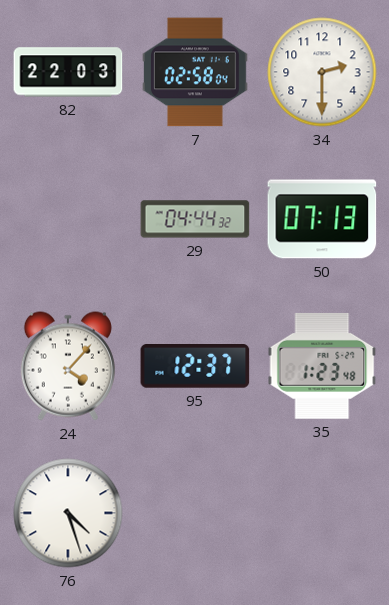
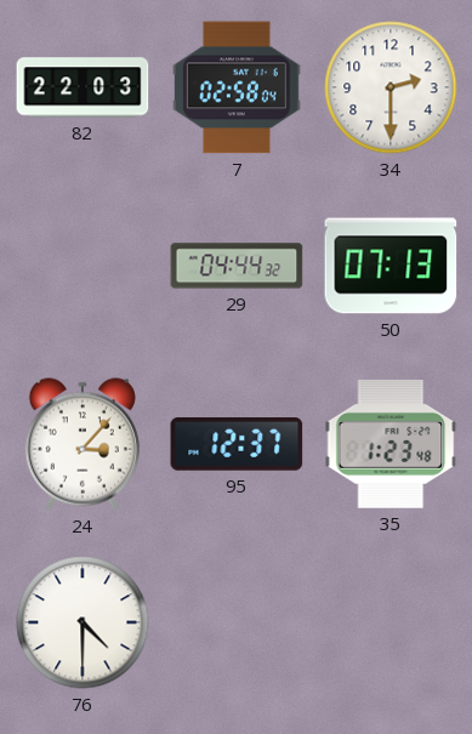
24: 4:07 -> 3:07
76: 4:27 -> 4:30
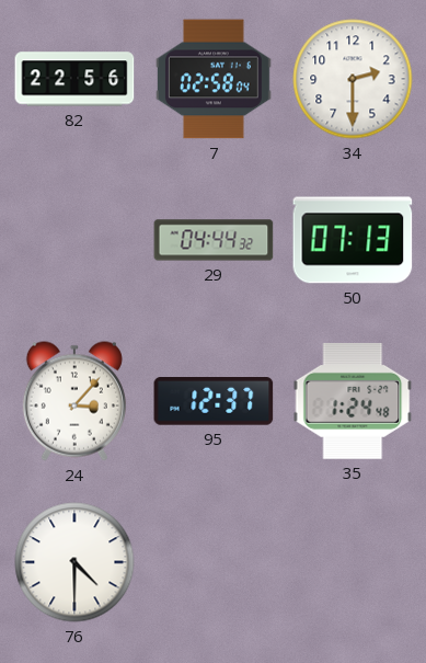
82: 22:03 -> 22:56
35: 1:23 -> 1:24
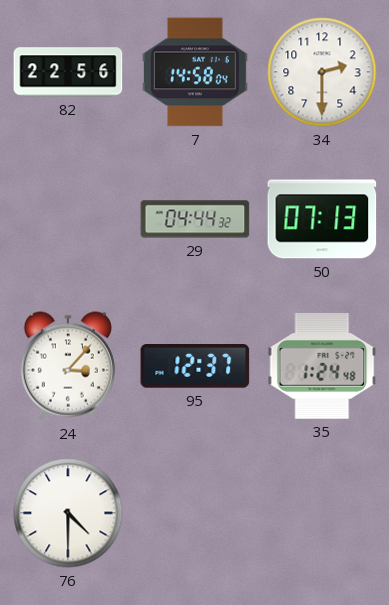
7: 02:58 -> 14:58
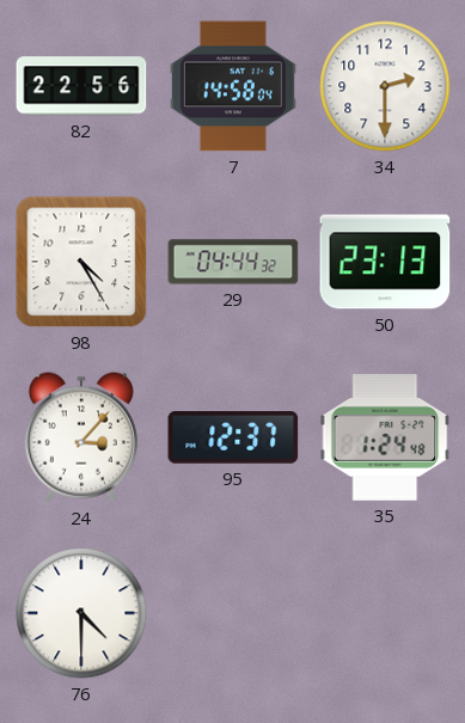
98: none -> 4:25
50: 07:13 -> 23:13
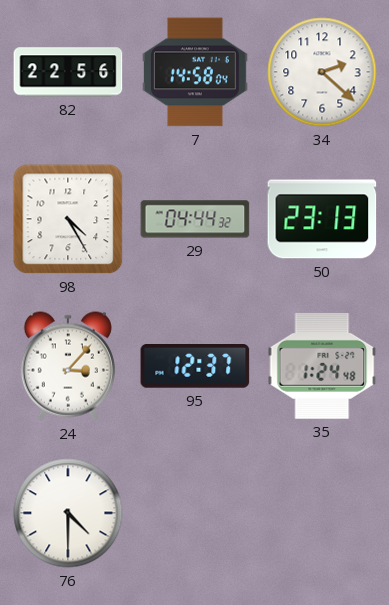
34: 2:30 -> 2:22
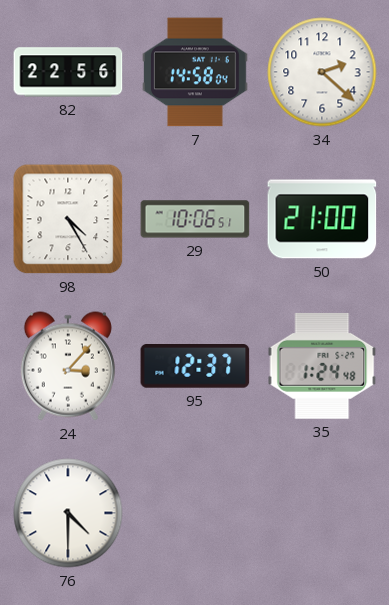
29: 04:44 -> 10:06
50: 23:13 -> 21:00
